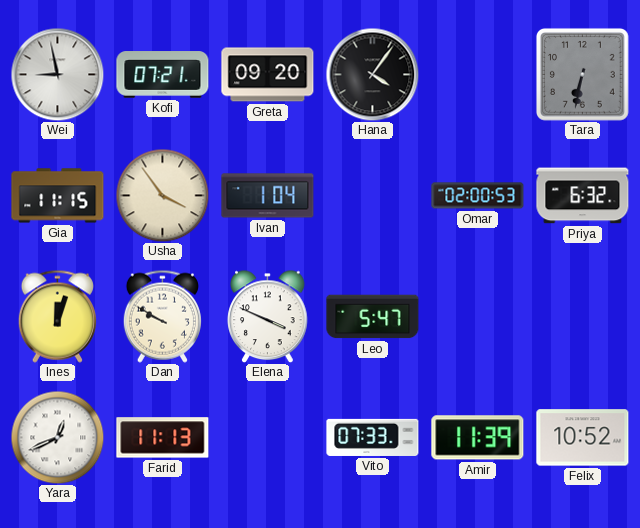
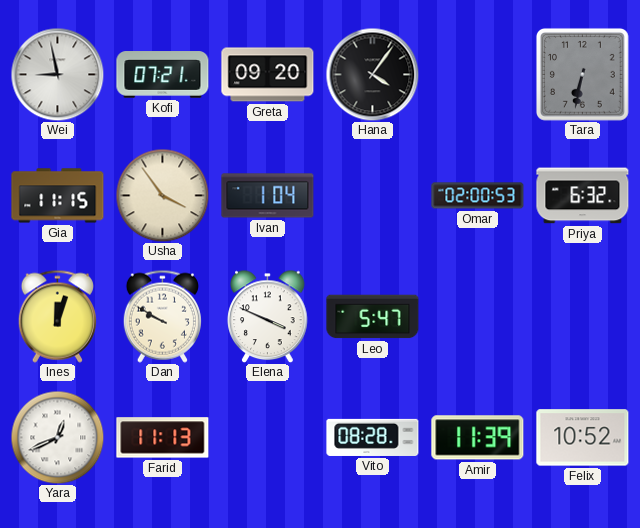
Vito: 07:33 -> 08:28
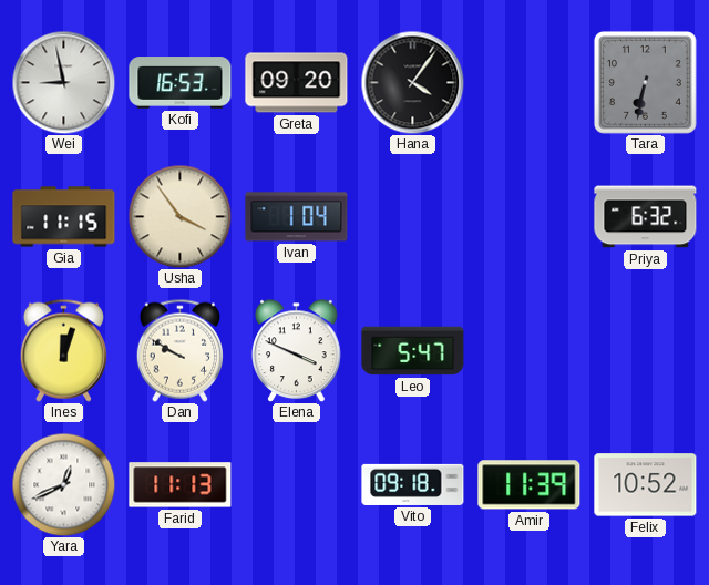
Kofi: 07:21 -> 16:53
Omar: 02:00 -> none
Vito: 08:28 -> 09:18
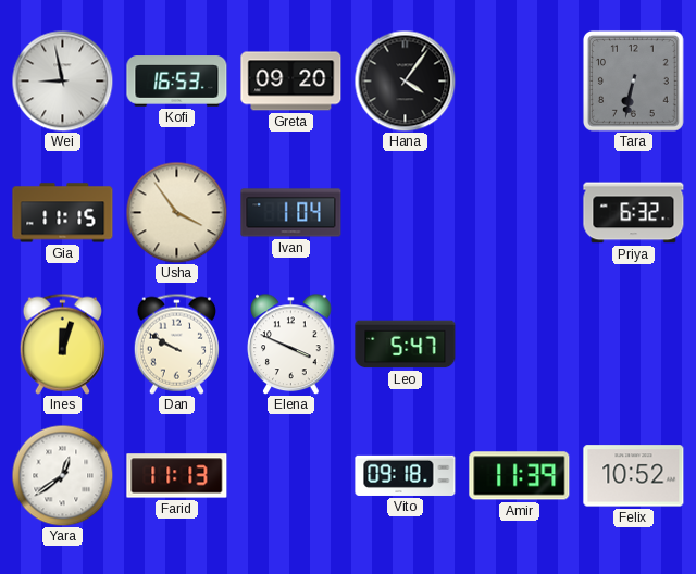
Yara: 12:41 -> 12:39
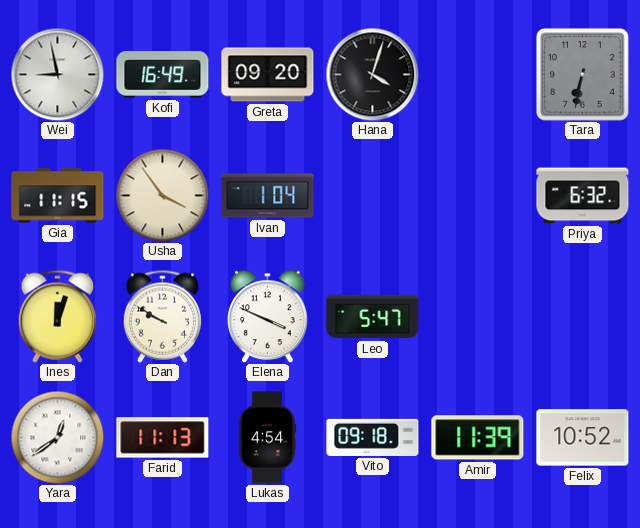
Kofi: 16:53 -> 16:49
Hana: 4:06 -> 4:03
Lukas: none -> 4:54
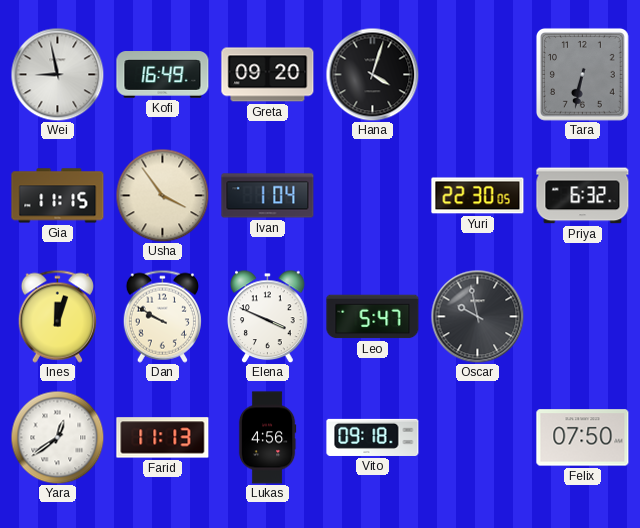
Yuri: none -> 22:30
Oscar: none -> 9:58
Lukas: 4:54 -> 4:56
Amir: 11:39 -> none
Felix: 10:52 -> 07:50
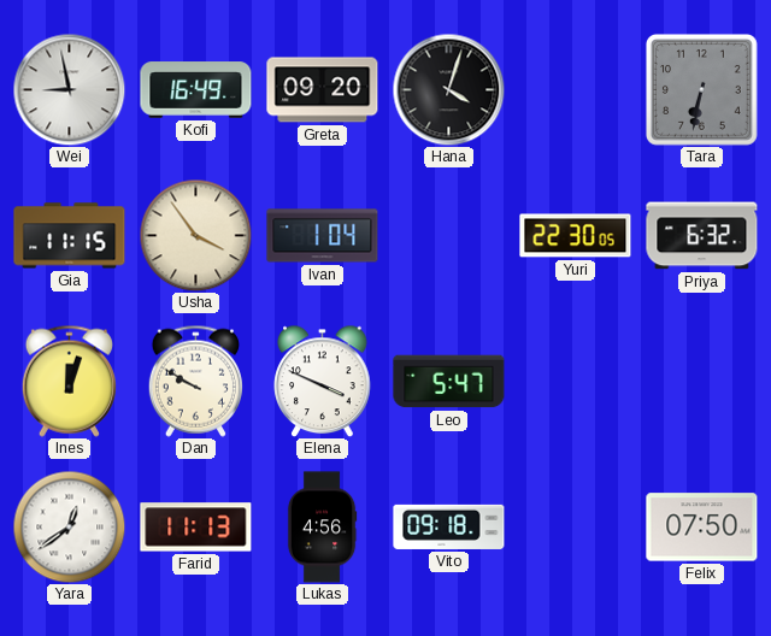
Oscar: 9:58 -> none
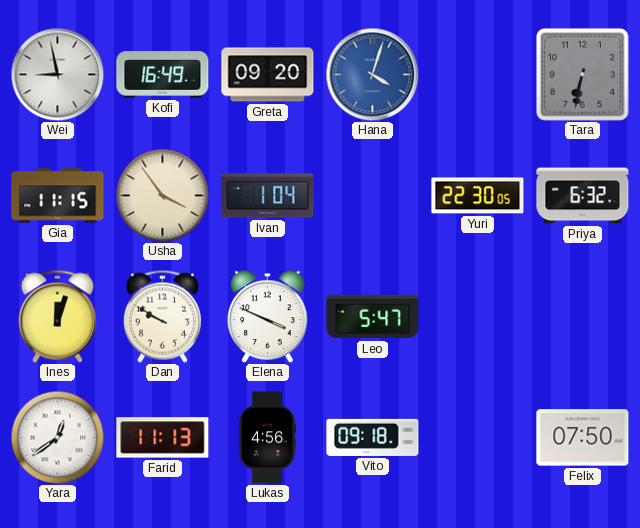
Hana dial: black -> blue
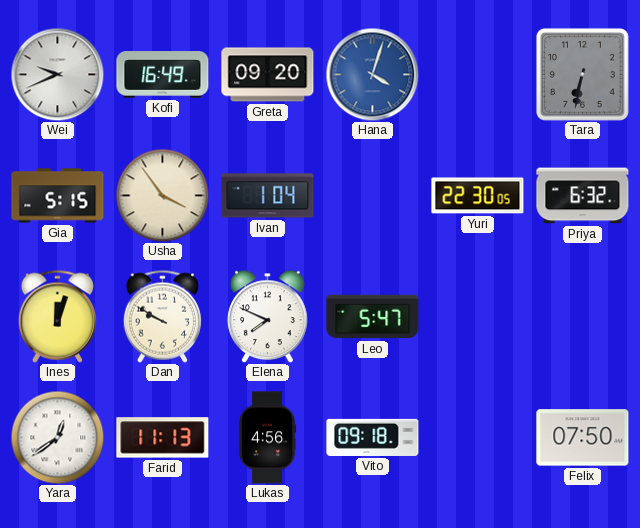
Wei: 8:58 -> 9:41
Gia: 11:15 -> 5:15
Elena: 3:49 -> 7:49
